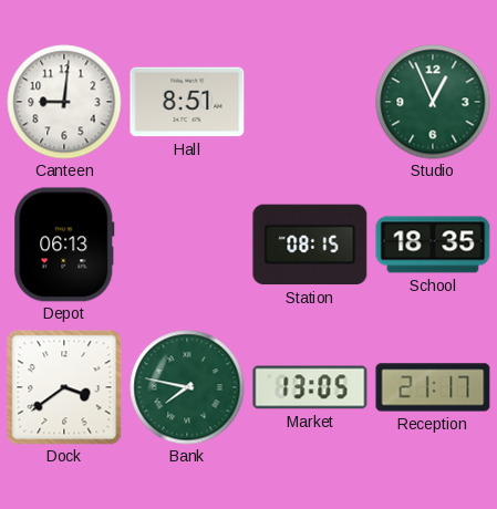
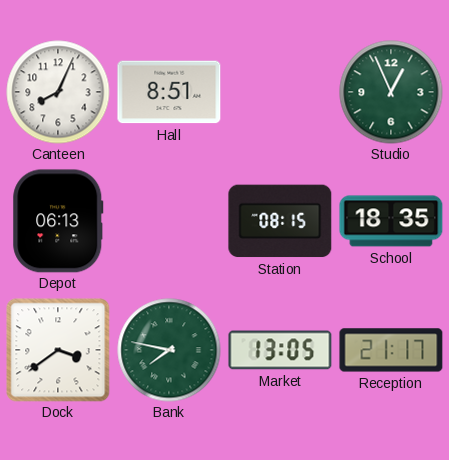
Canteen: 9:01 -> 8:04
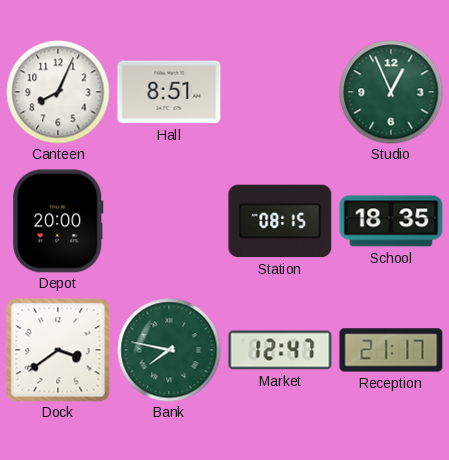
Depot: 06:13 -> 20:00
Market: 13:05 -> 12:47
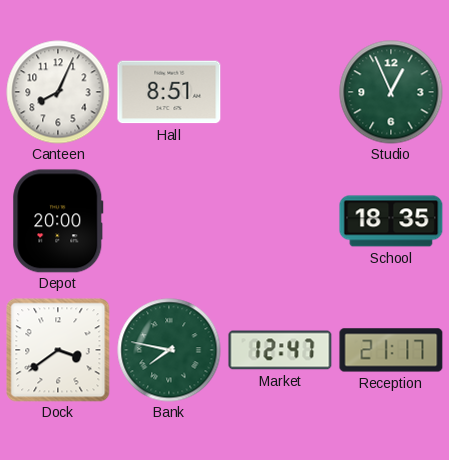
Station: 08:15 -> none
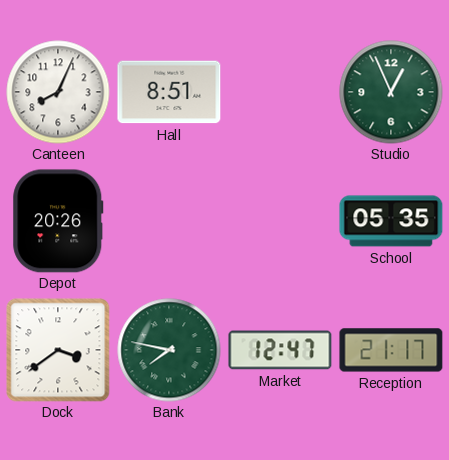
Depot: 20:00 -> 20:26
School: 18:35 -> 05:35
